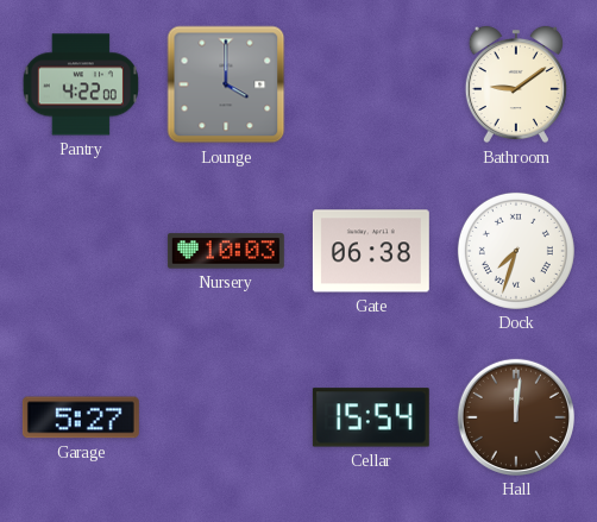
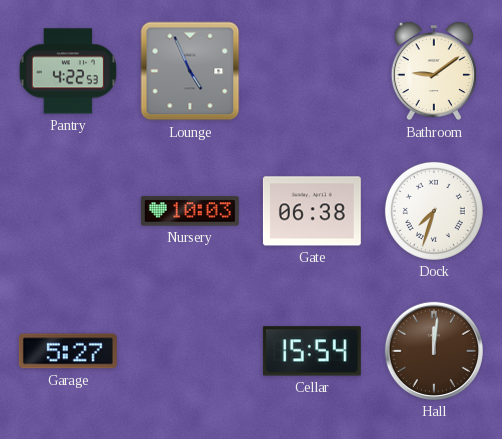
Pantry: 4:22:00 -> 4:22:53
Lounge: 4:00 -> 4:56
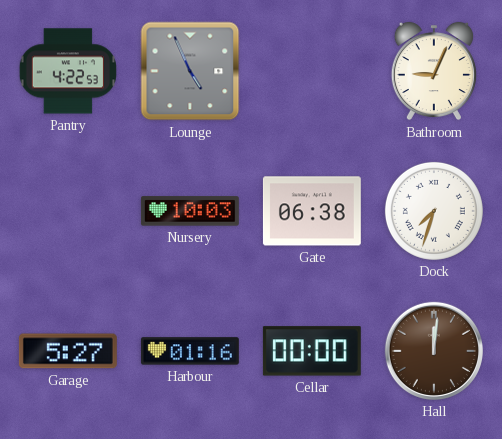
Bathroom: 9:09 -> 9:04
Harbour: none -> 01:16
Cellar: 15:54 -> 00:00
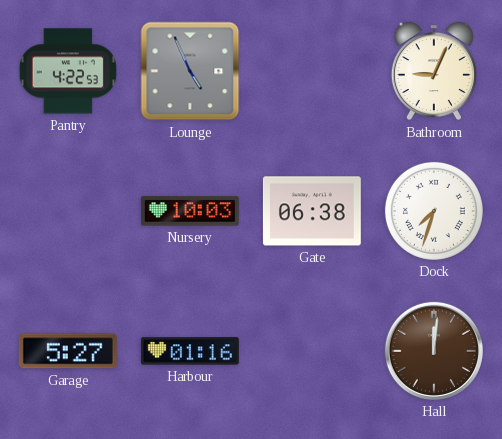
Cellar: 00:00 -> none
